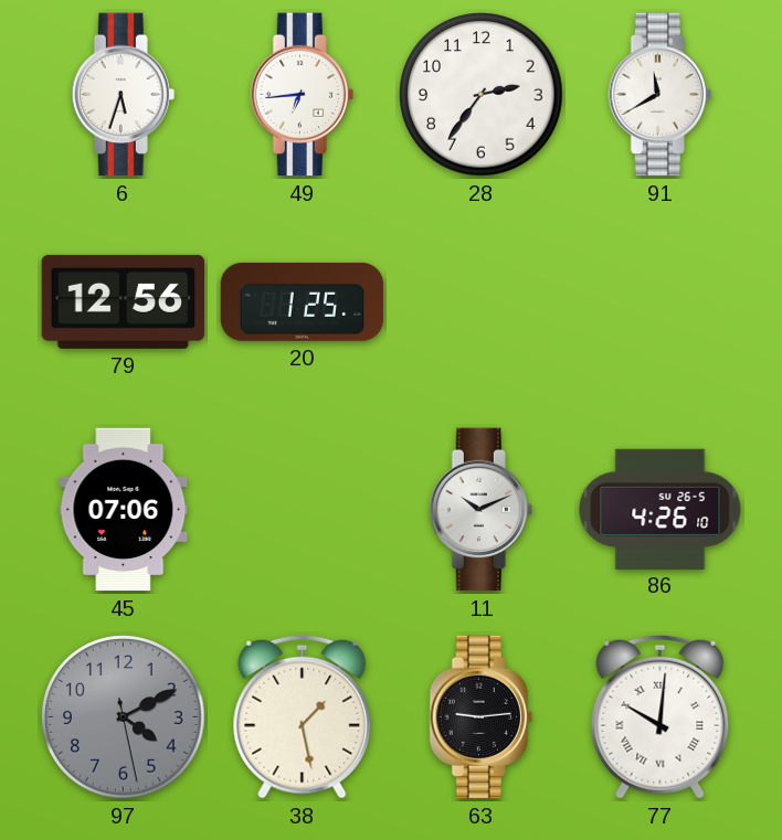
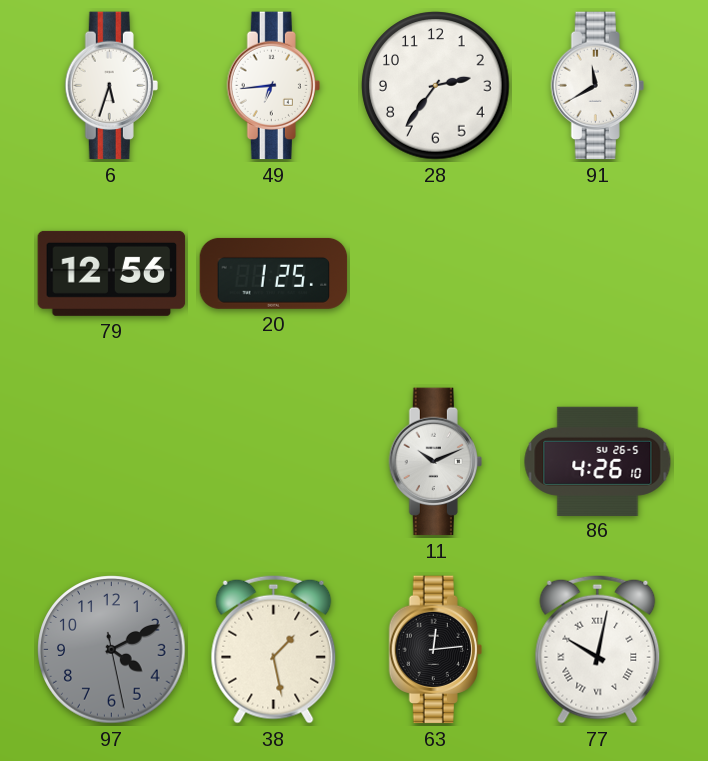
45: 07:06 -> none
63: 9:14 -> 12:14
77: 10:01 -> 10:02
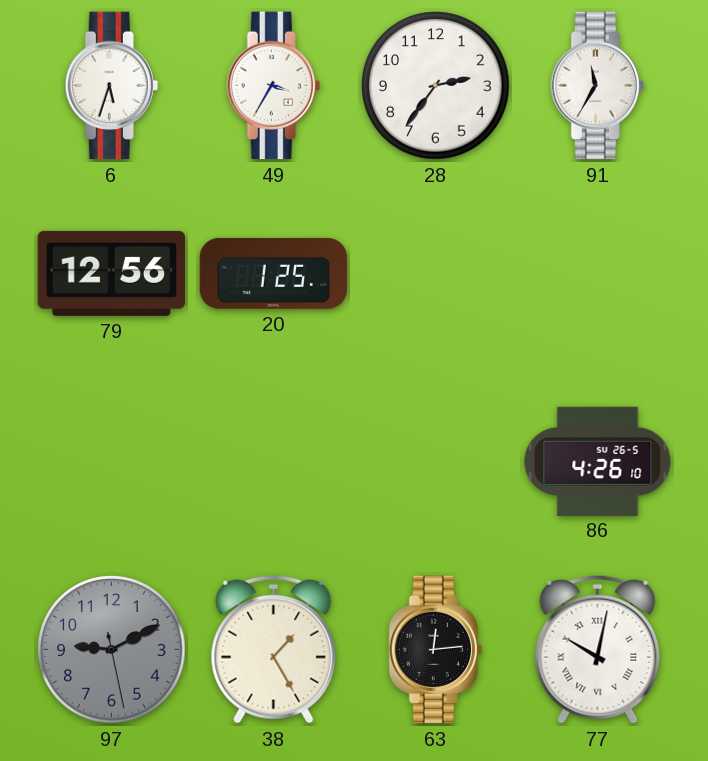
49: 6:44 -> 3:35
91: 11:40 -> 11:35
11: 10:11 -> none
97: 4:10 -> 9:10
38: 1:28 -> 1:25
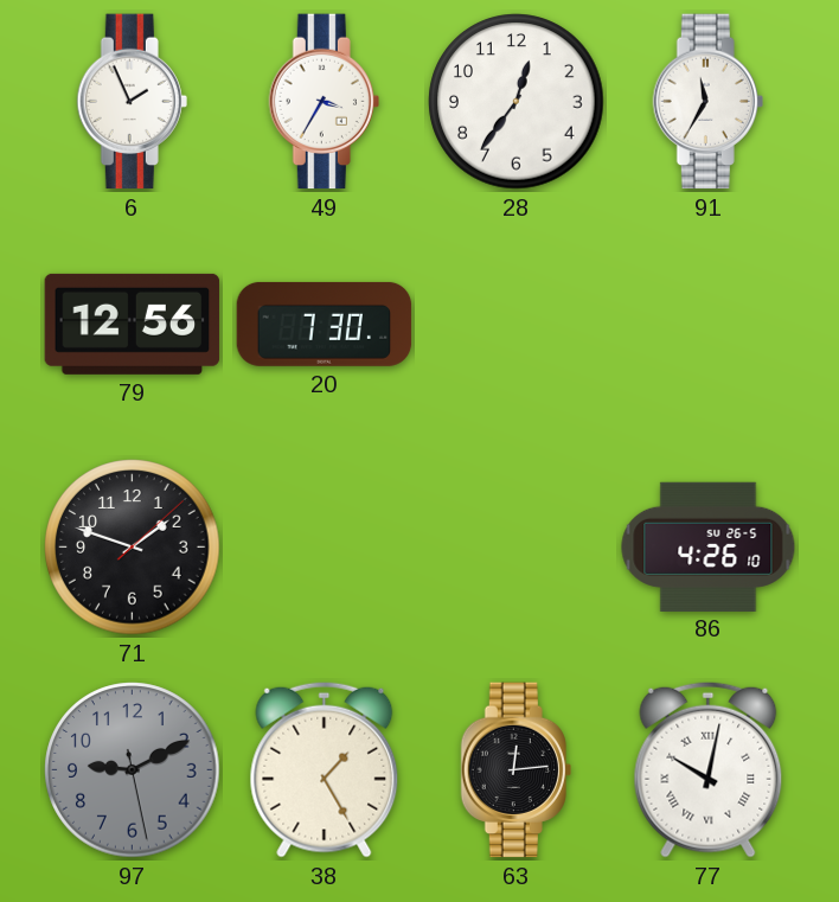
6: 5:33 -> 1:56
28: 2:36 -> 12:36
20: 1:25 -> 7:30
71: none -> 1:48
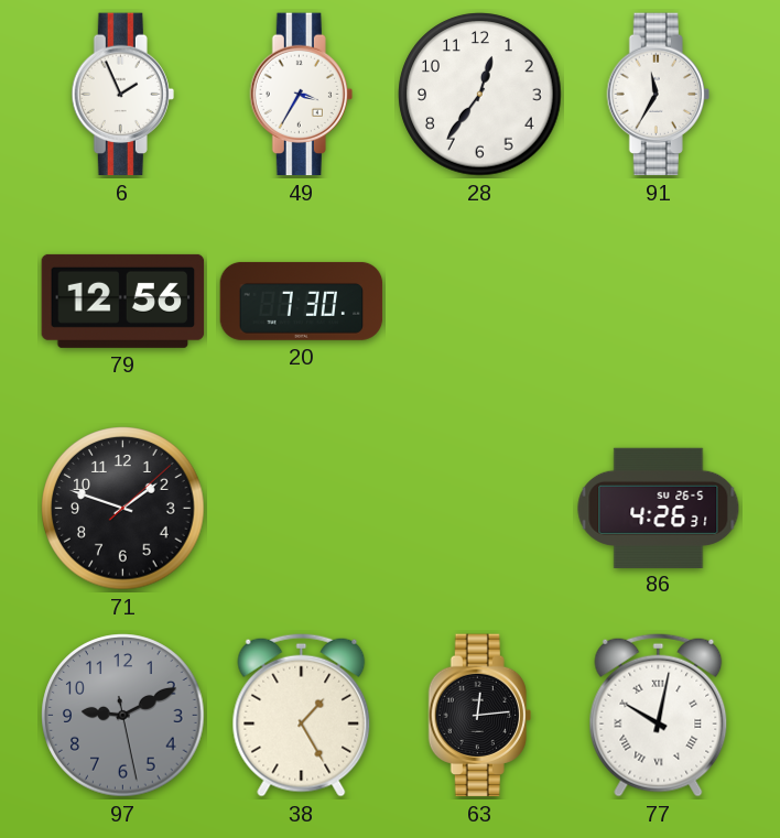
86: 4:26:10 -> 4:26:31
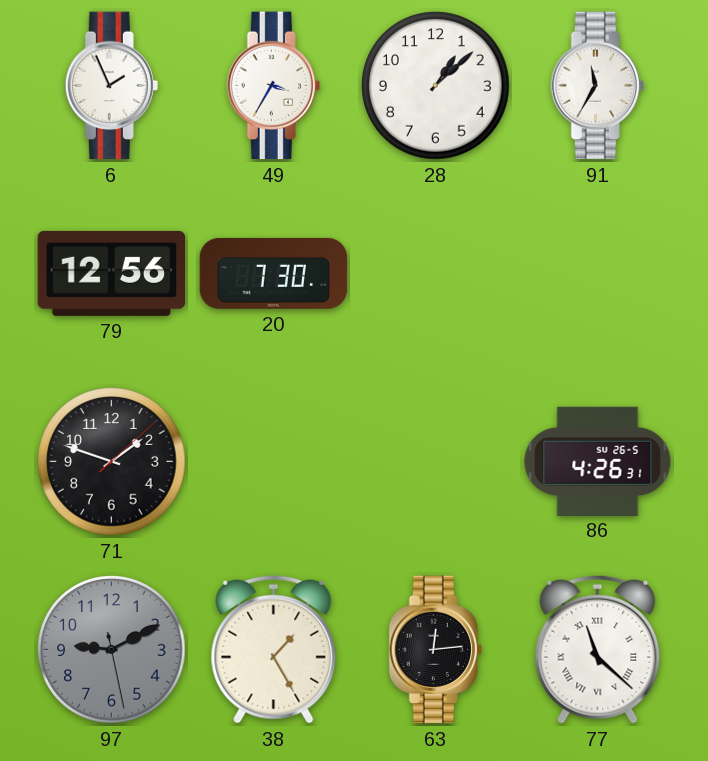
28: 12:36 -> 1:08
77: 10:02 -> 11:22
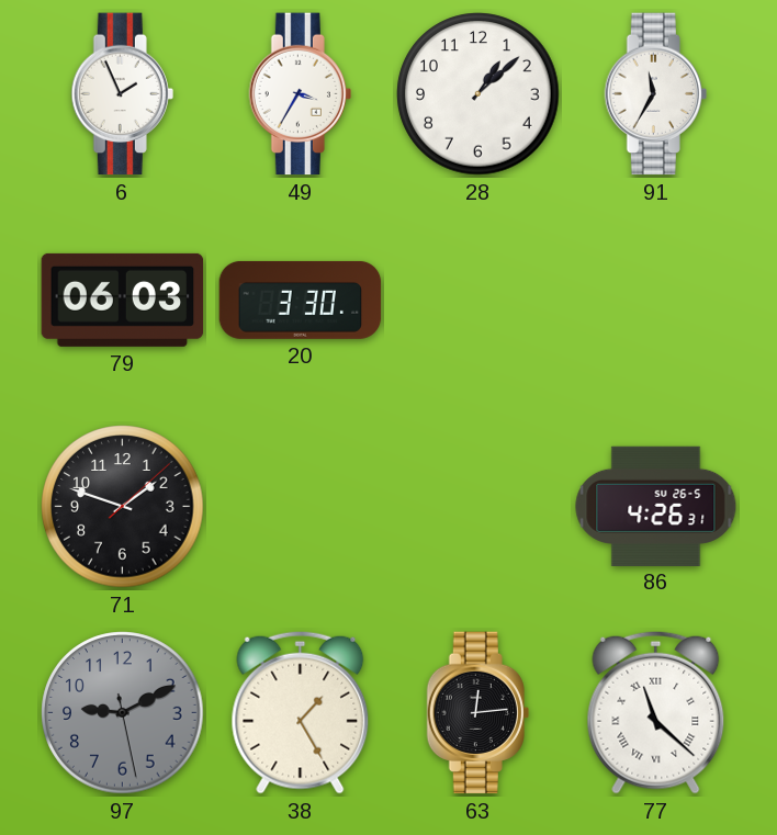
79: 12:56 -> 06:03
20: 7:30 -> 3:30
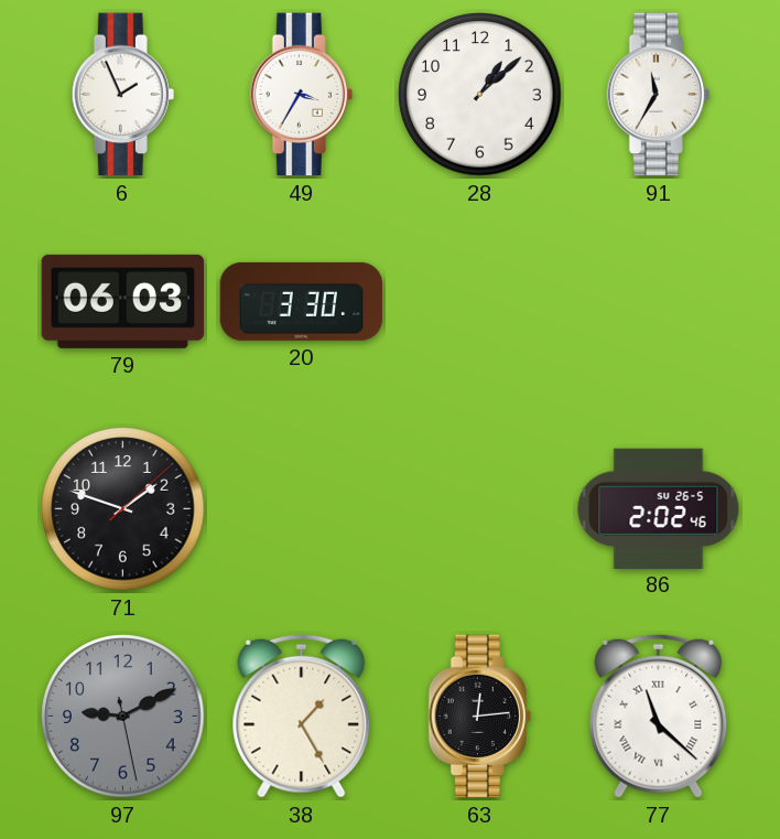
86: 4:26 -> 2:02
